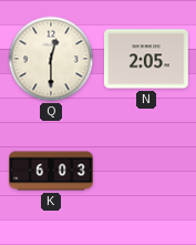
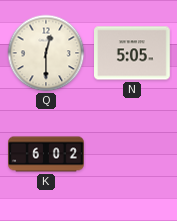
N: 2:05 -> 5:05
K: 6:03 -> 6:02
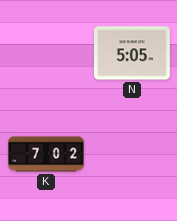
Q: 12:30 -> none
K: 6:02 -> 7:02
